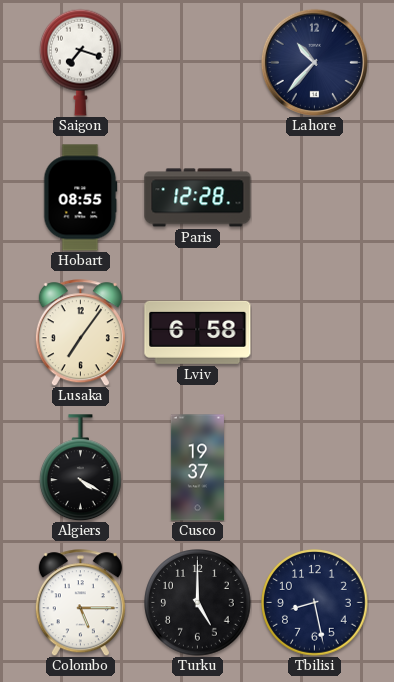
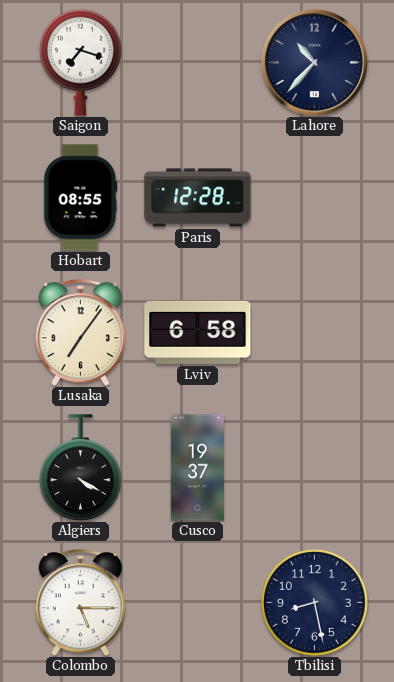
Turku: 5:00 -> none
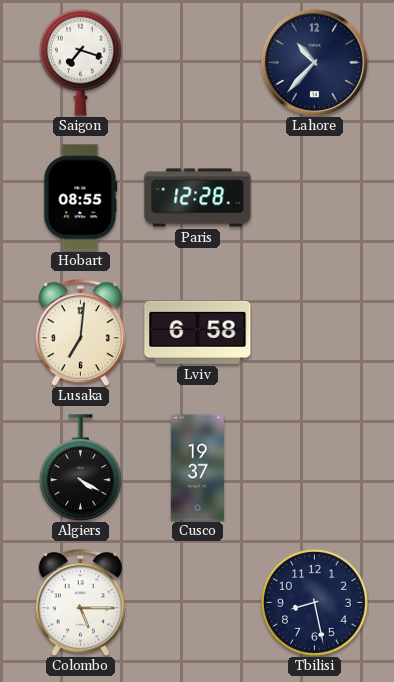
Lusaka: 7:06 -> 7:01
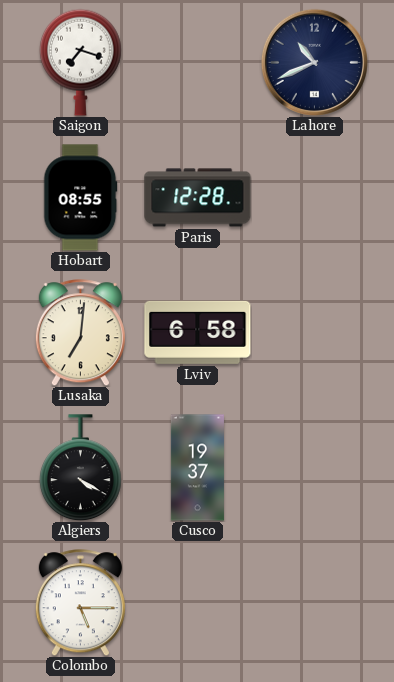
Lahore: 10:37 -> 10:41
Tbilisi: 8:28 -> none
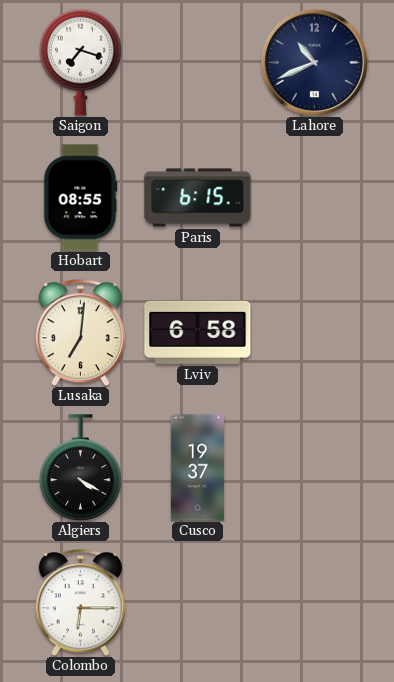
Paris: 12:28 -> 6:15
Colombo: 5:15 -> 6:15
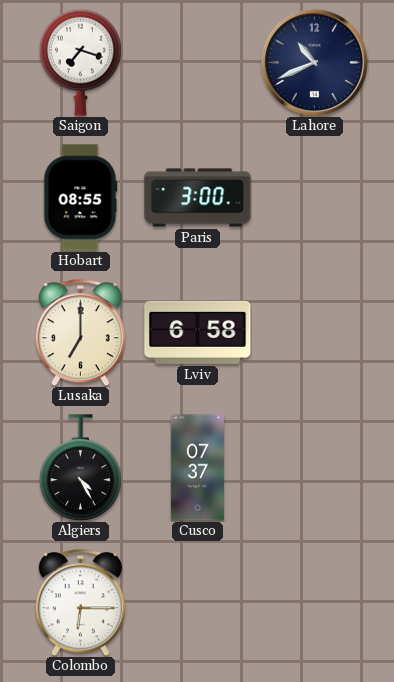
Paris: 6:15 -> 3:00
Lusaka: 7:01 -> 7:00
Algiers: 4:20 -> 4:25
Cusco: 19:37 -> 07:37
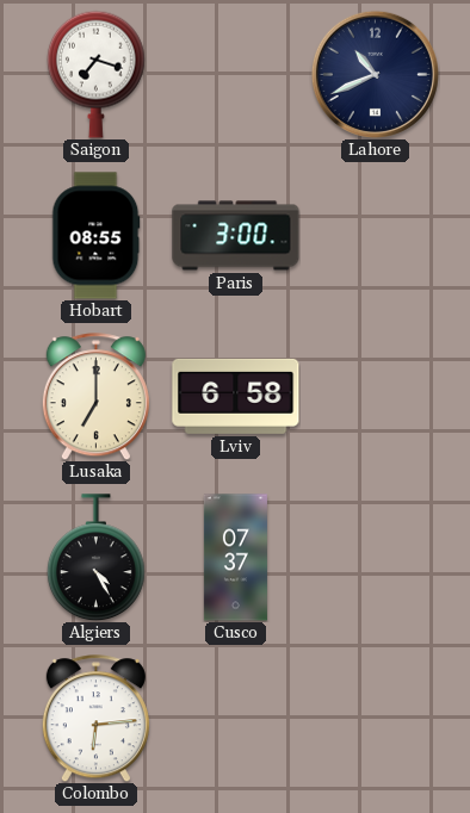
Colombo: 6:15 -> 6:14
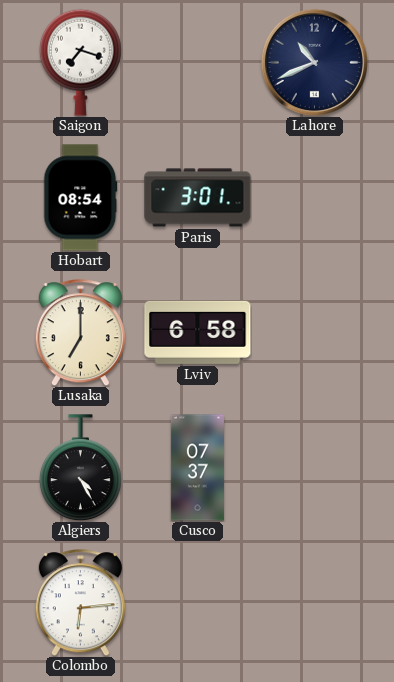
Hobart: 08:55 -> 08:54
Paris: 3:00 -> 3:01
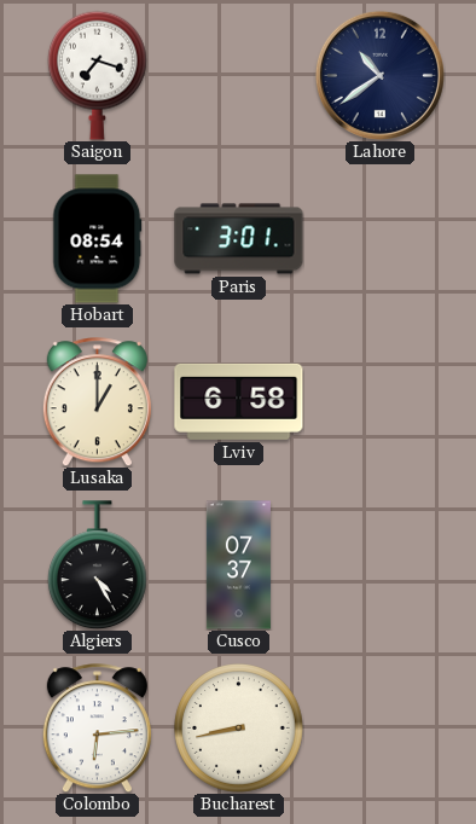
Lahore: 10:41 -> 10:39
Lusaka: 7:00 -> 1:00
Bucharest: none -> 8:43
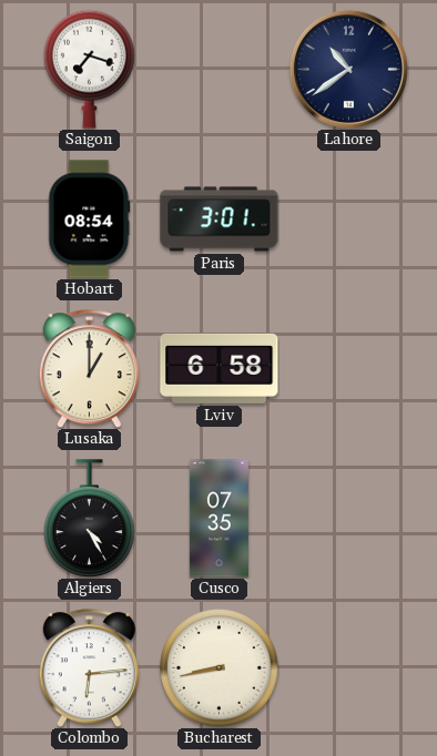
Cusco: 07:37 -> 07:35
